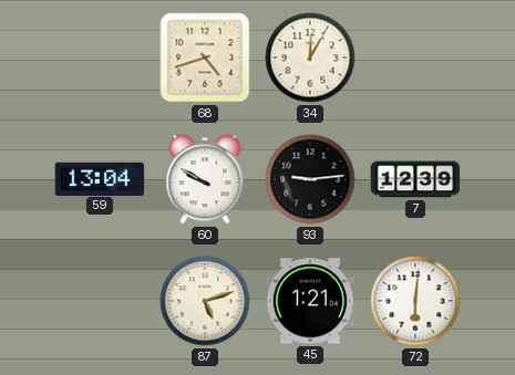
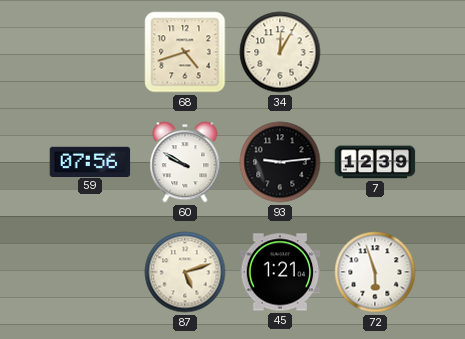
59: 13:04 -> 07:56
72: 6:01 -> 5:57
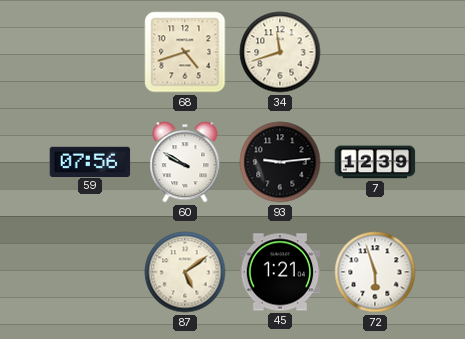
34: 12:05 -> 11:42
87: 5:12 -> 5:09
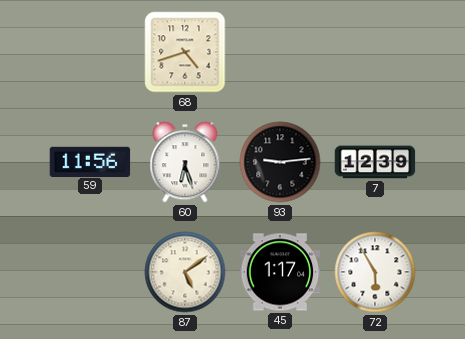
34: 11:42 -> none
59: 07:56 -> 11:56
60: 9:50 -> 6:27
45: 1:21 -> 1:17
72: 5:57 -> 5:55
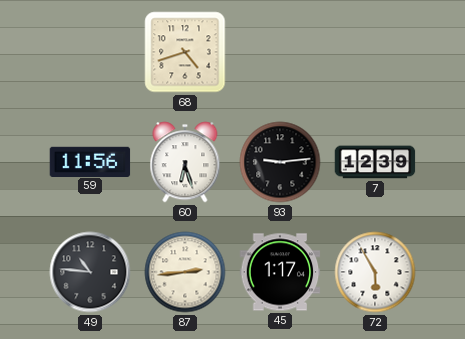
49: none -> 10:46
87: 5:09 -> 2:44
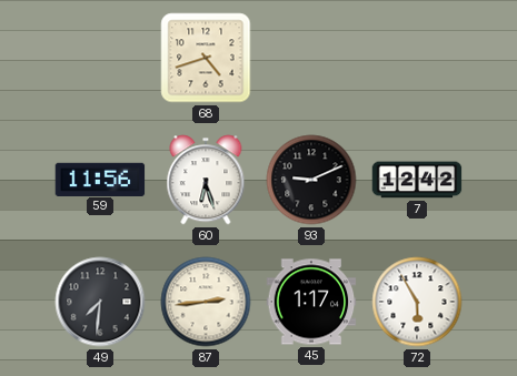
93: 9:14 -> 9:11
7: 12:39 -> 12:42
49: 10:46 -> 7:31
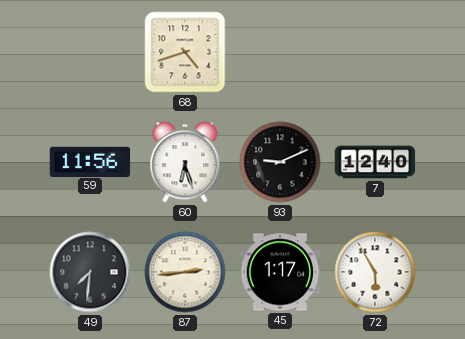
7: 12:42 -> 12:40
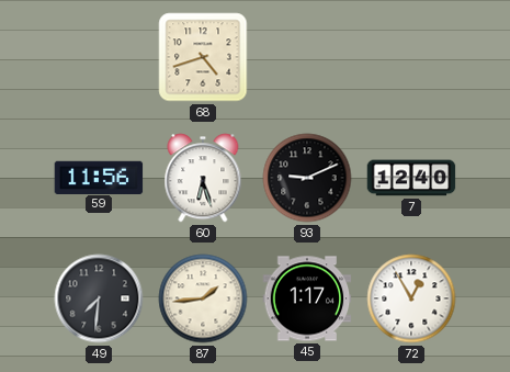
87: 2:44 -> 1:44
72: 5:55 -> 12:55
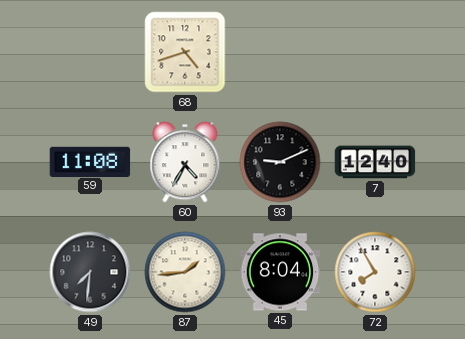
59: 11:56 -> 11:08
60: 6:27 -> 4:35
45: 1:17 -> 8:04
72: 12:55 -> 7:55
